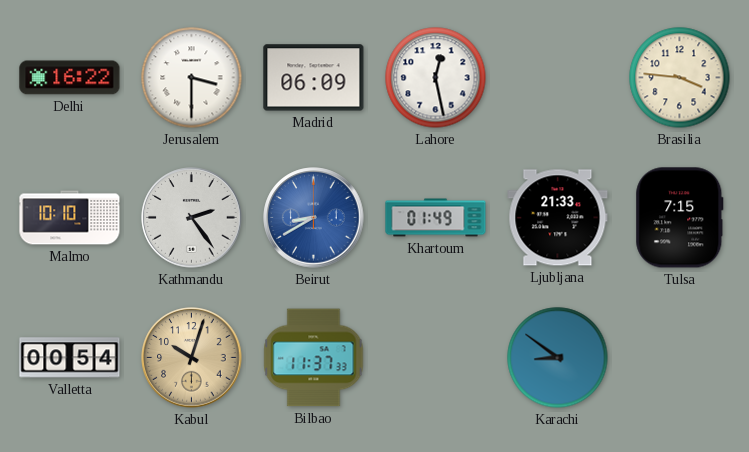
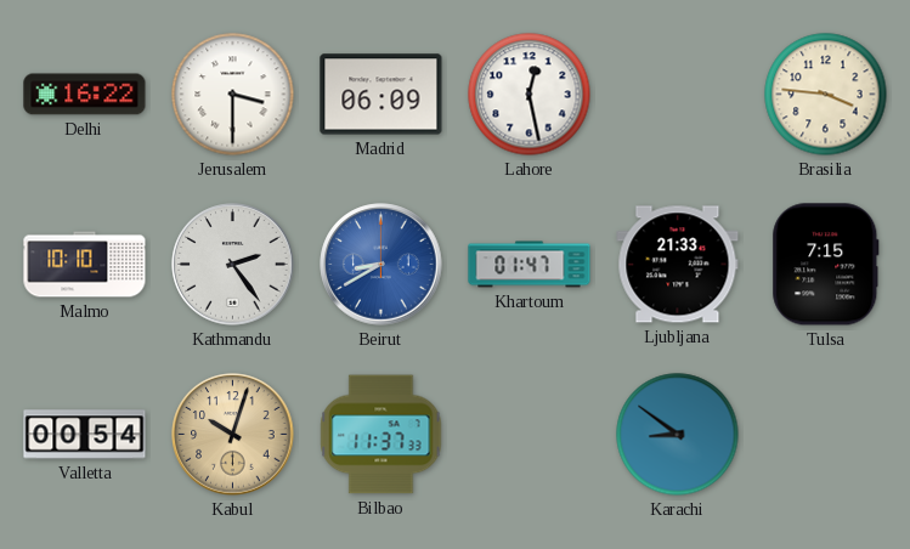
Khartoum: 01:49 -> 01:47
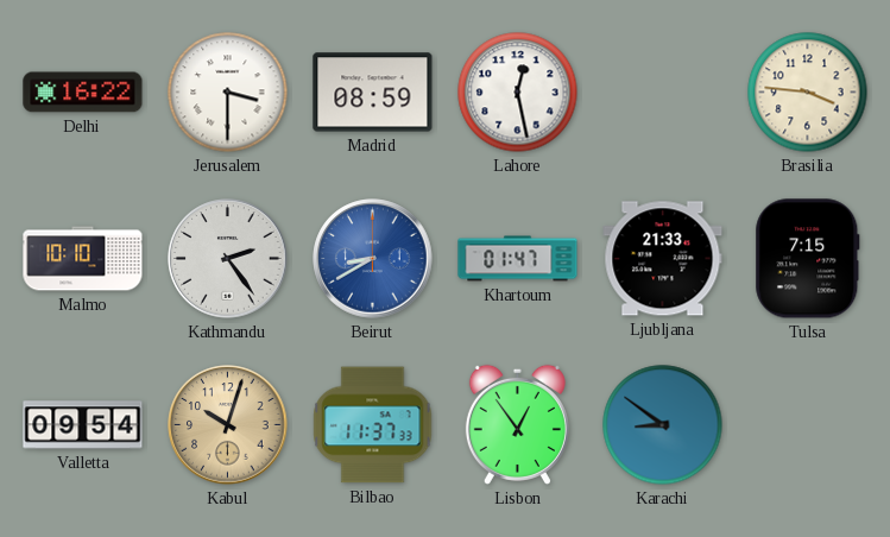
Madrid: 06:09 -> 08:59
Valletta: 00:54 -> 09:54
Lisbon: none -> 12:54
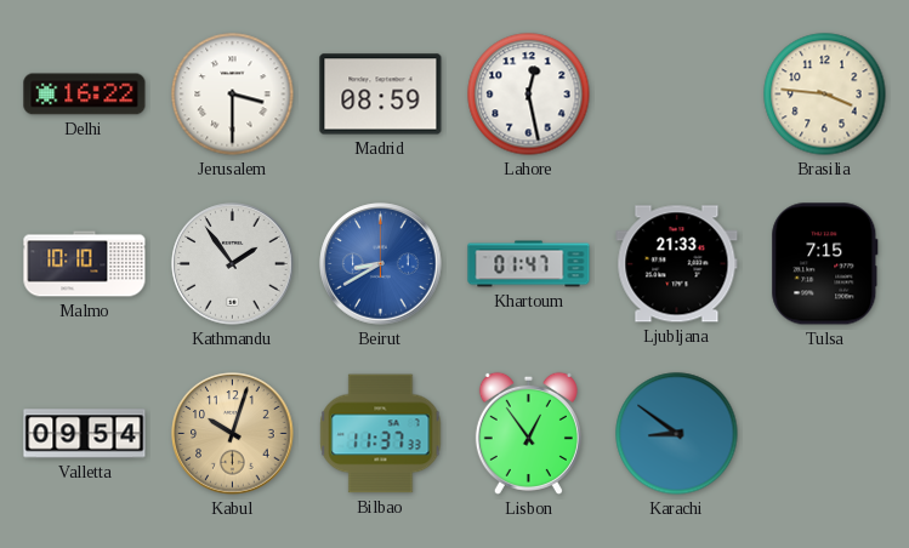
Kathmandu: 2:24 -> 1:54
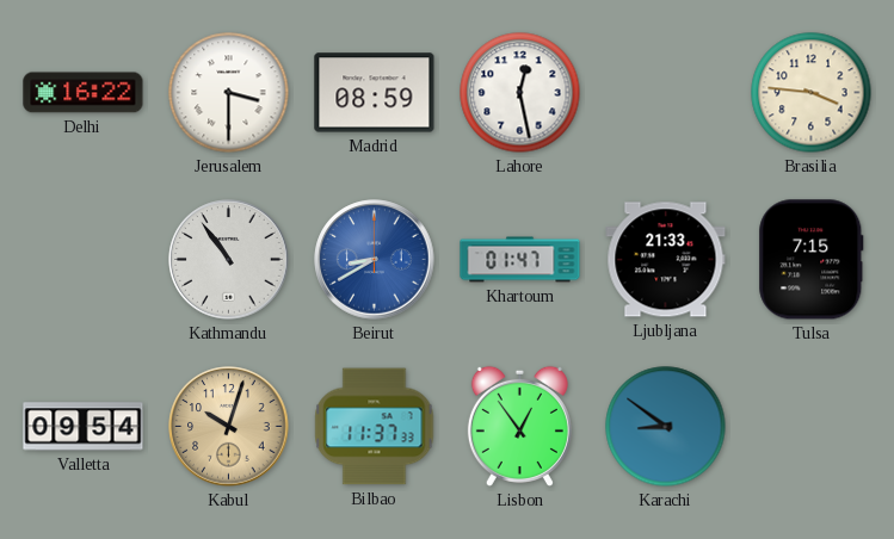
Malmo: 10:10 -> none
Kathmandu: 1:54 -> 10:54
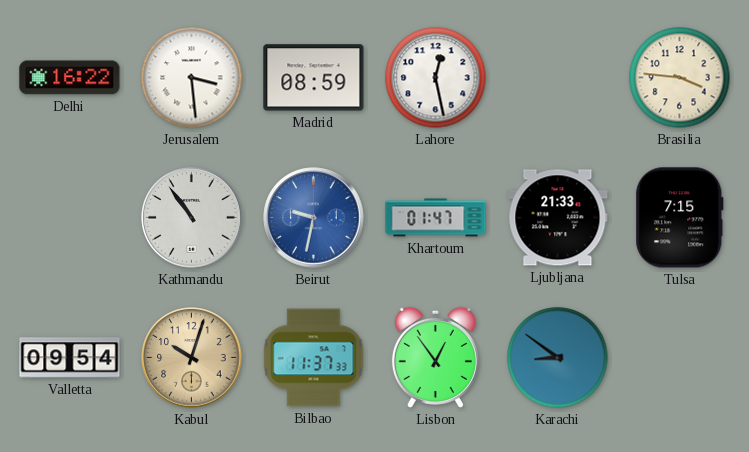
Jerusalem: 3:30 -> 3:29
Beirut: 8:40 -> 9:32
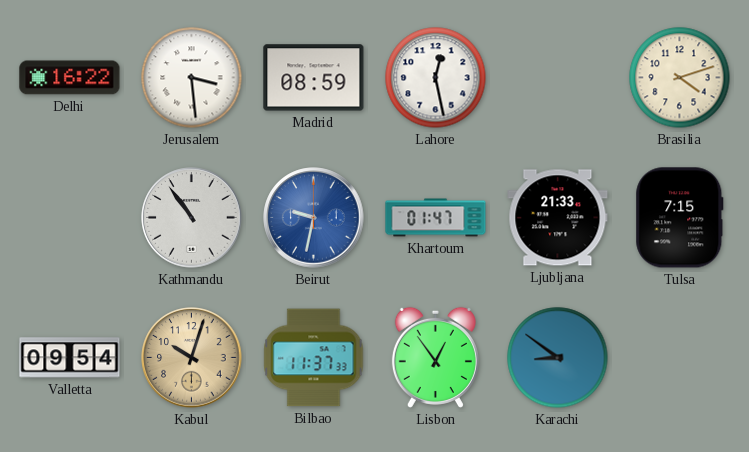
Brasilia: 3:46 -> 4:12
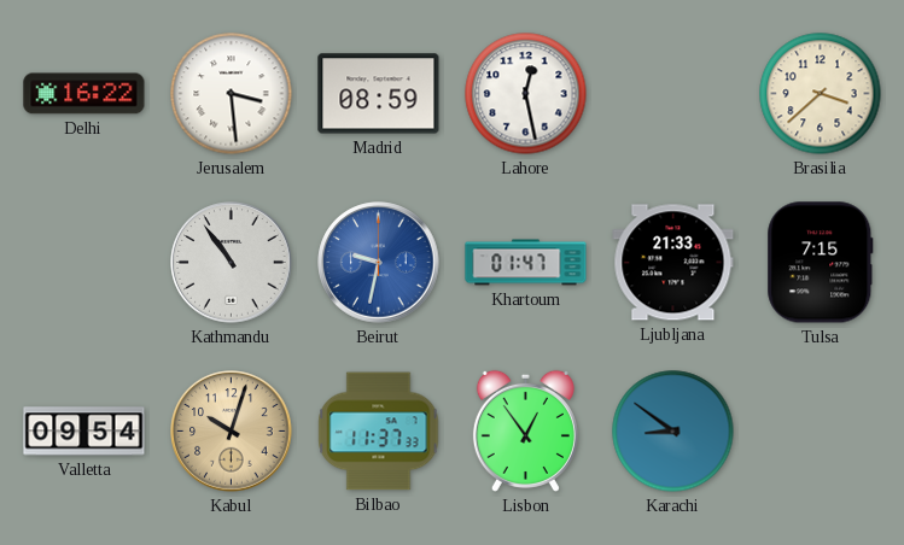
Brasilia: 4:12 -> 3:38
